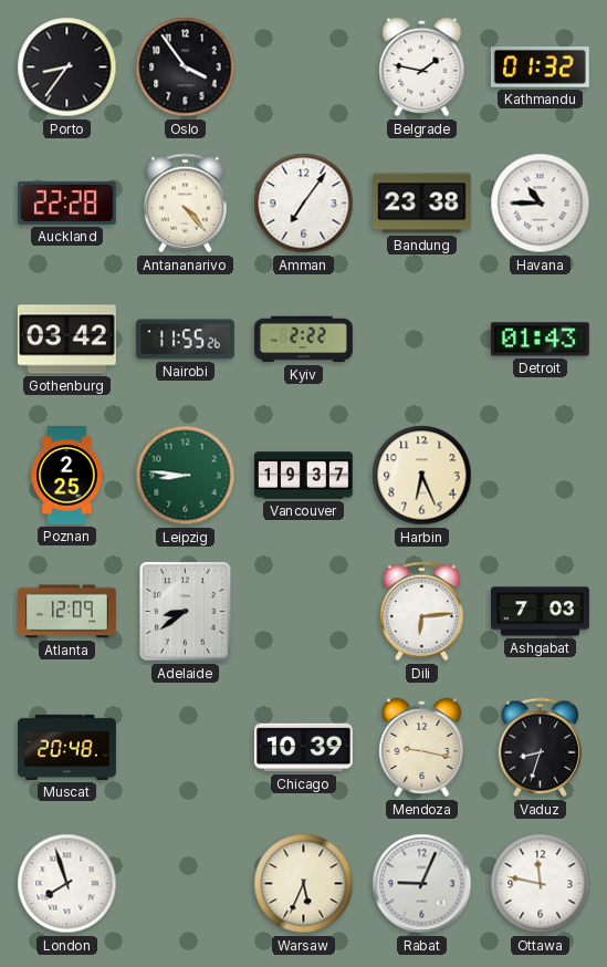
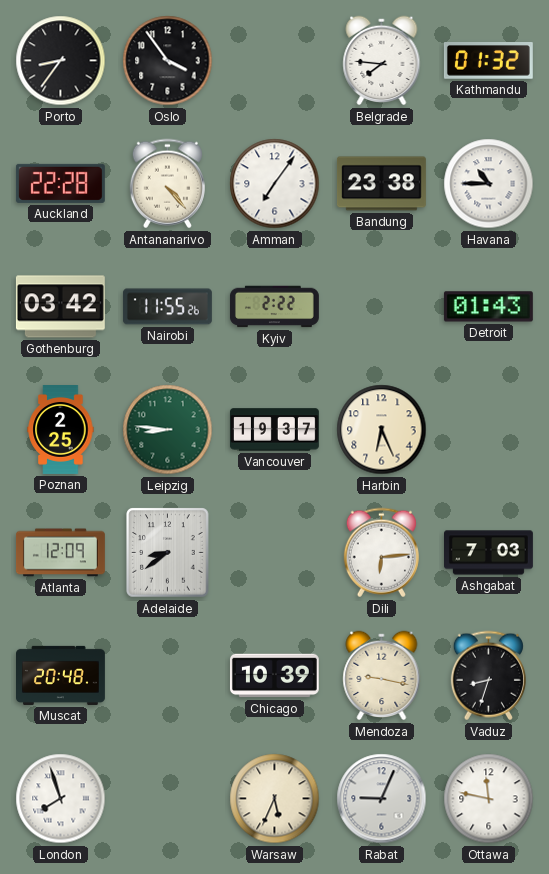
Belgrade: 1:47 -> 7:46
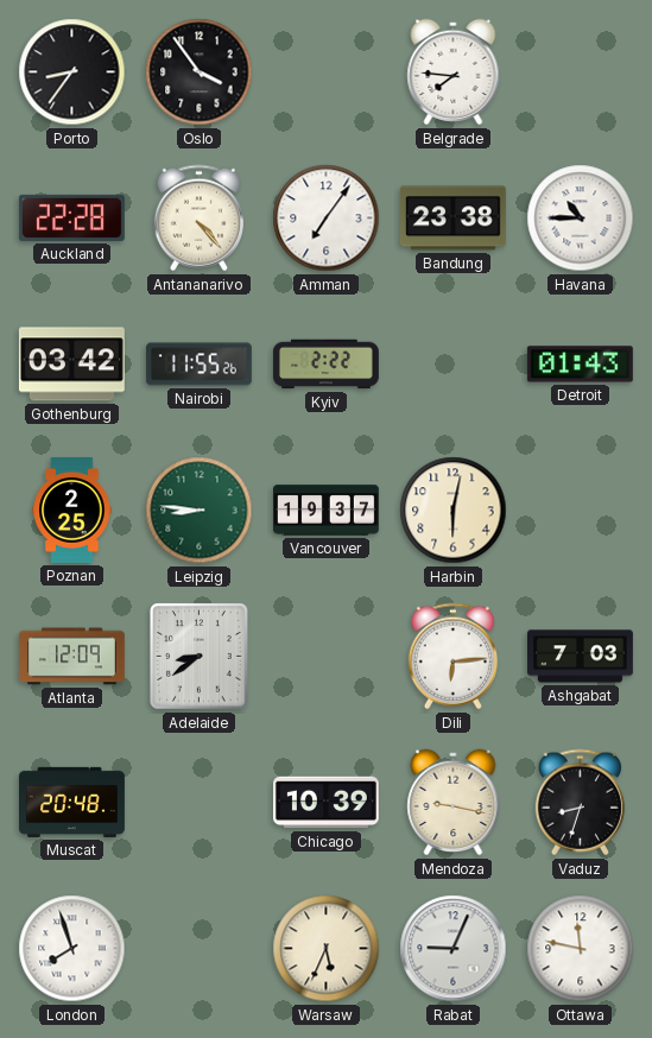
Kathmandu: 01:32 -> none
Harbin: 6:26 -> 6:02
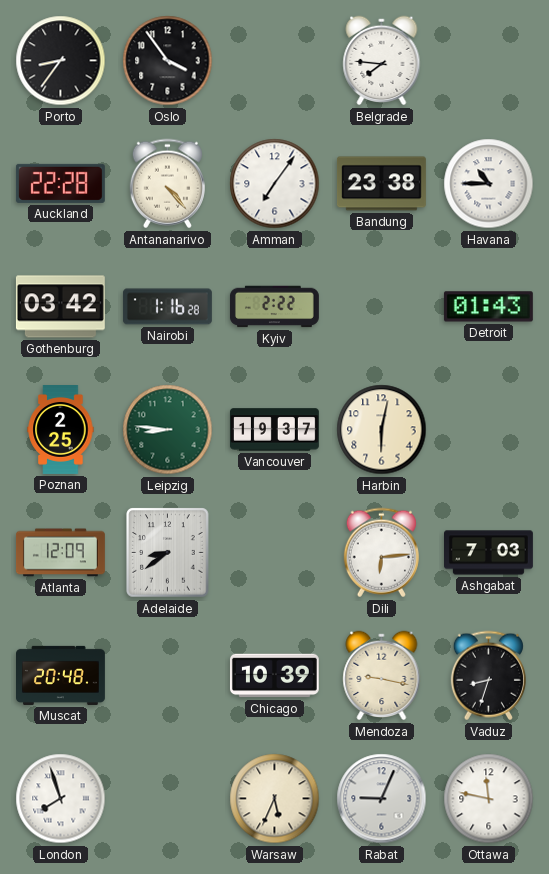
Nairobi: 11:55 -> 1:16
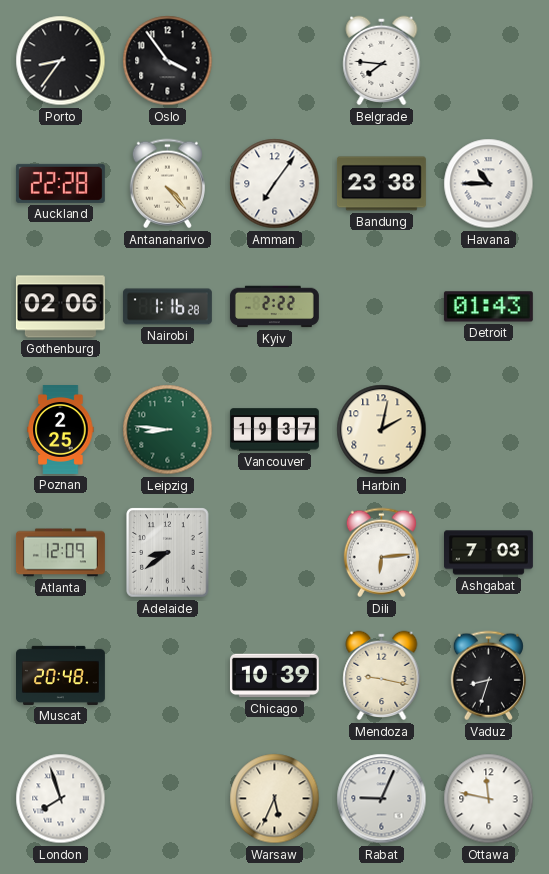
Gothenburg: 03:42 -> 02:06
Harbin: 6:02 -> 2:02
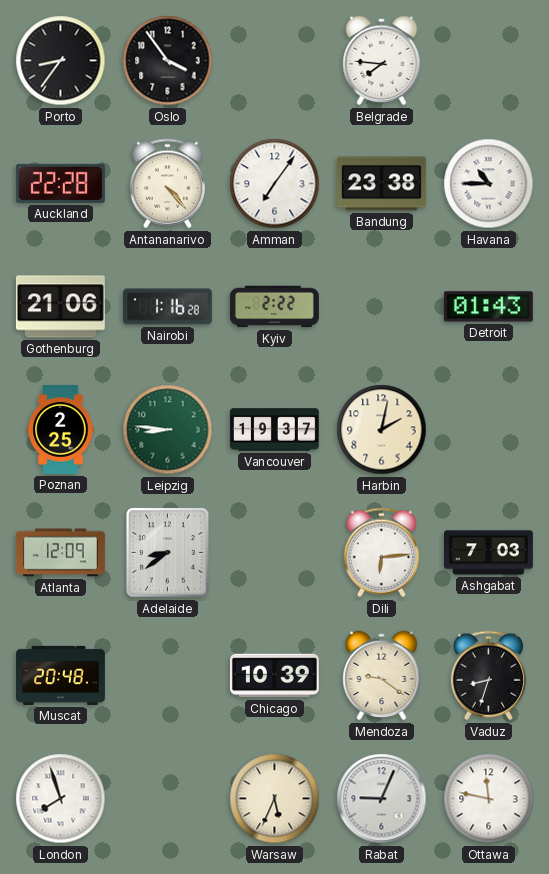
Gothenburg: 02:06 -> 21:06
Mendoza: 9:17 -> 9:21
